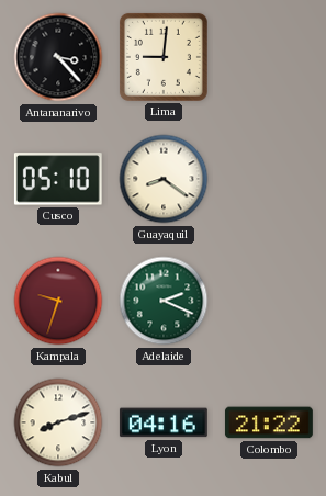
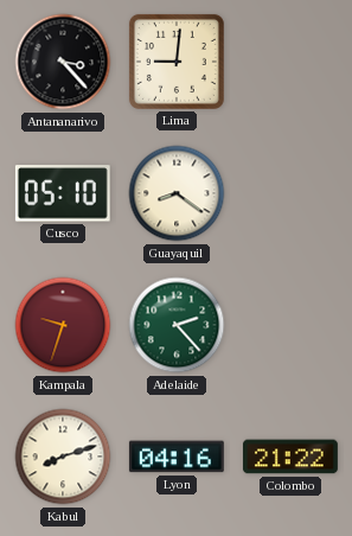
Adelaide: 2:19 -> 2:23
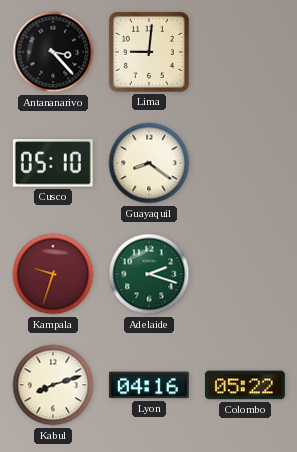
Adelaide: 2:23 -> 2:18
Colombo: 21:22 -> 05:22
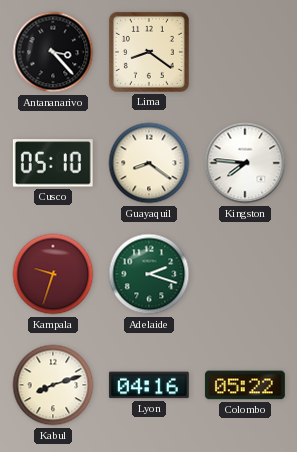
Lima: 9:01 -> 8:21
Kingston: none -> 7:46
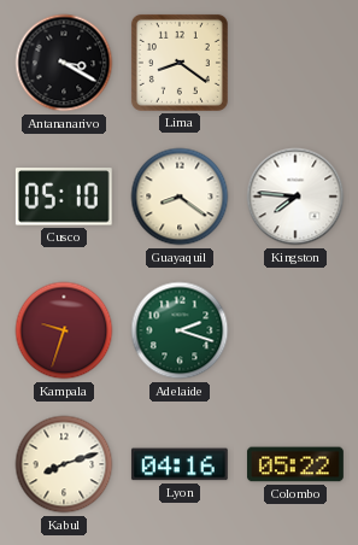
Antananarivo: 3:23 -> 3:20
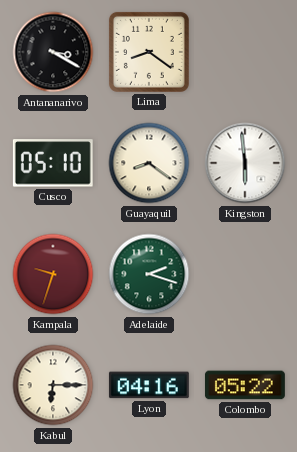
Kingston: 7:46 -> 5:59
Kabul: 8:12 -> 6:15
